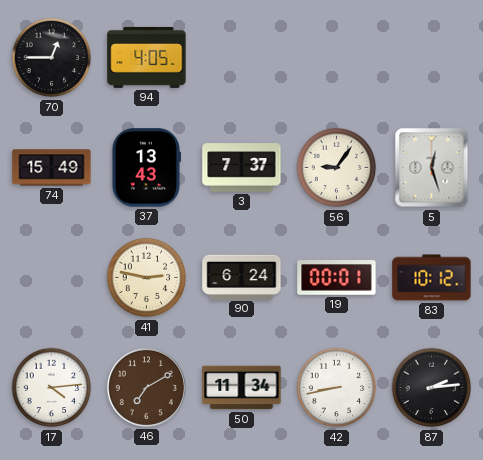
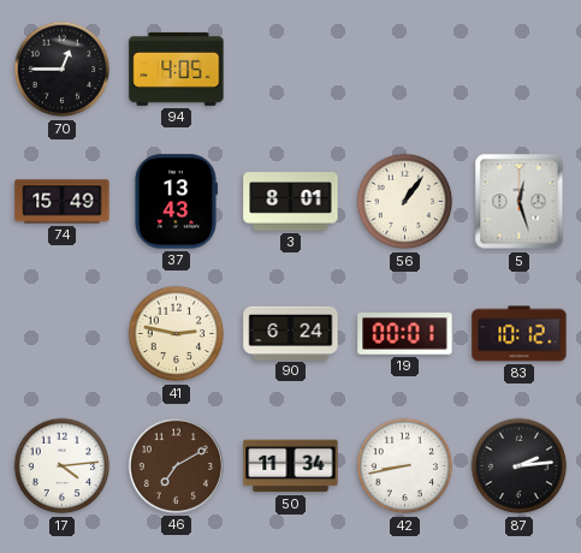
3: 7:37 -> 8:01
56: 9:06 -> 1:06
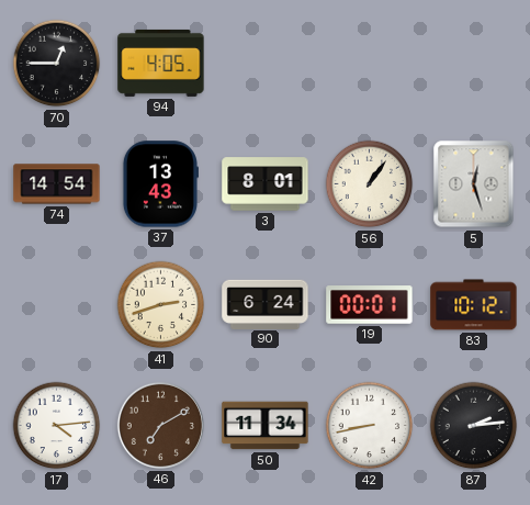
74: 15:49 -> 14:54
41: 2:47 -> 2:42
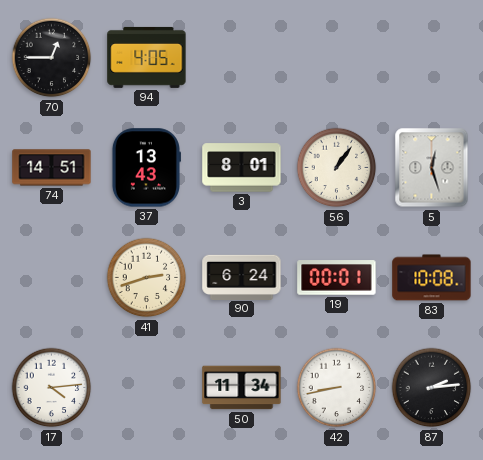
74: 14:54 -> 14:51
83: 10:12 -> 10:08
46: 7:10 -> none
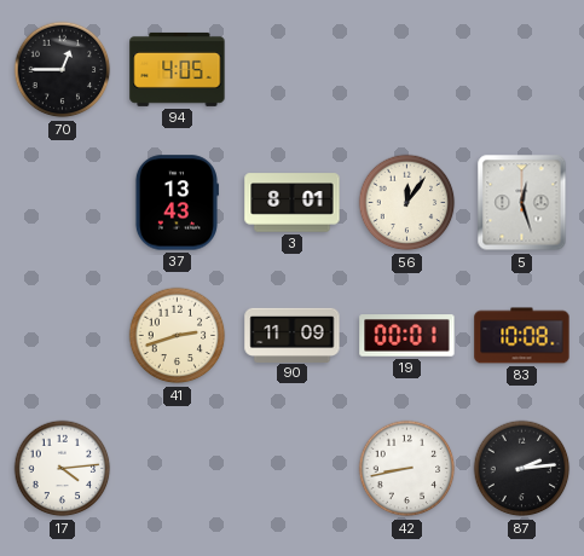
74: 14:51 -> none
56: 1:06 -> 12:06
90: 6:24 -> 11:09
50: 11:34 -> none
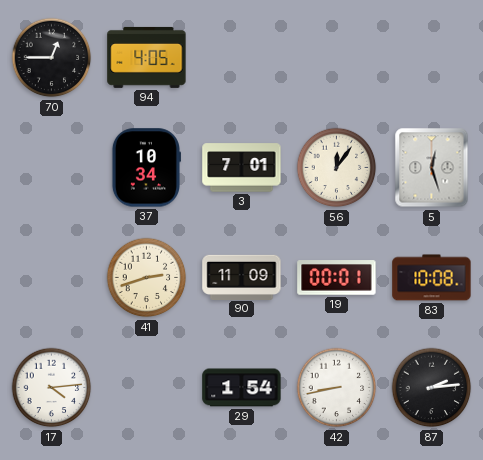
37: 13:43 -> 10:34
3: 8:01 -> 7:01
29: none -> 1:54
